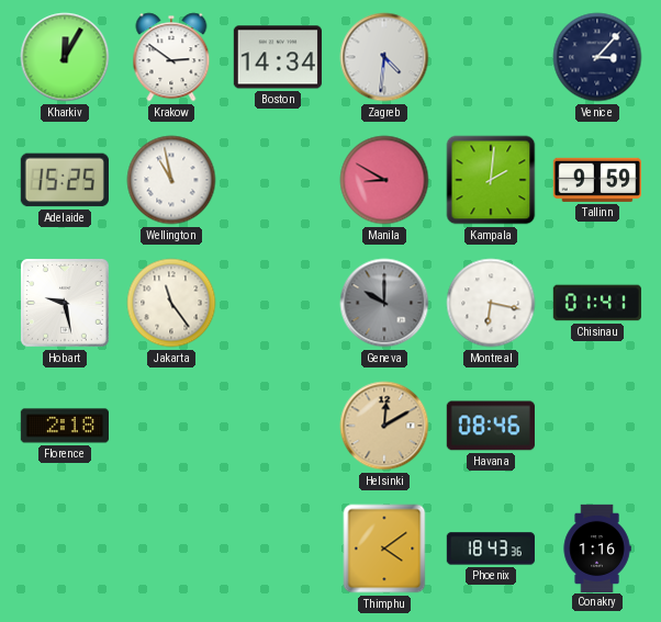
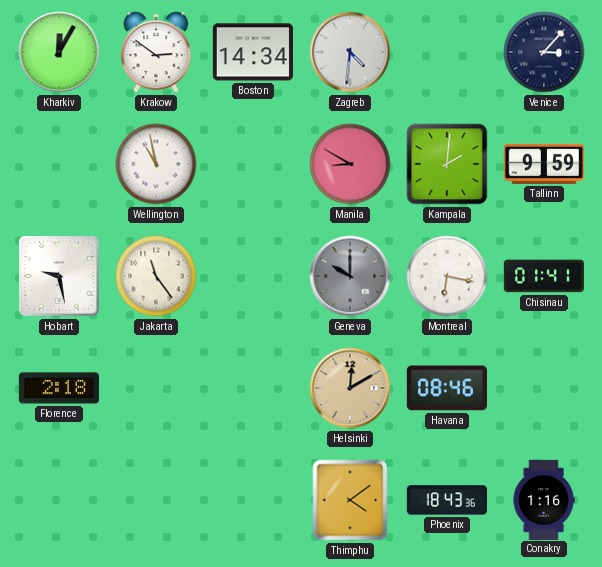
Adelaide: 15:25 -> none
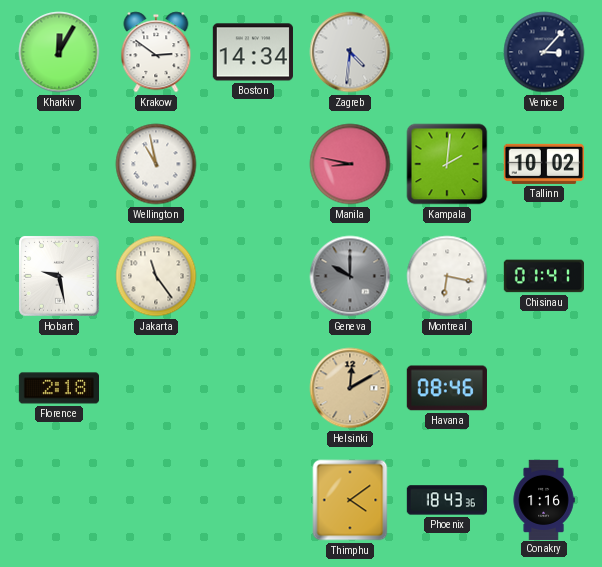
Manila: 8:50 -> 8:47
Tallinn: 9:59 -> 10:02
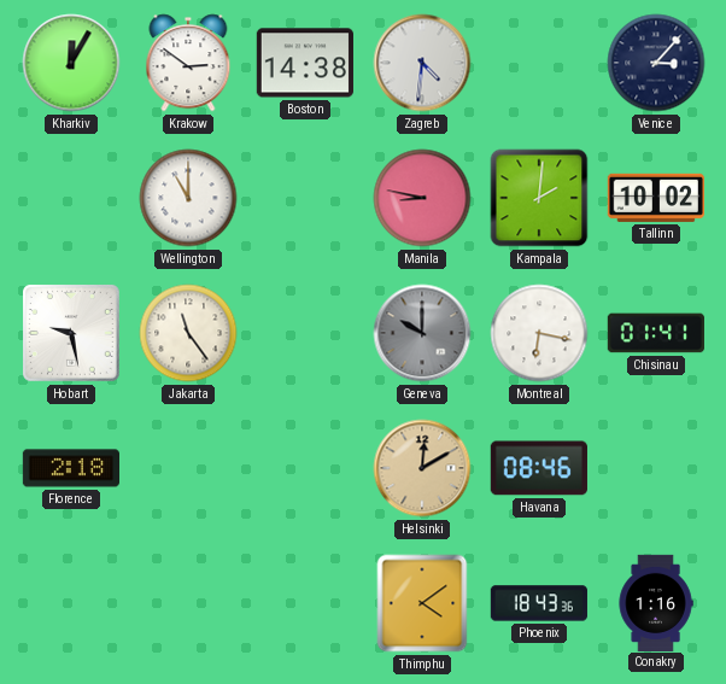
Boston: 14:34 -> 14:38
Wellington: 10:58 -> 11:00
